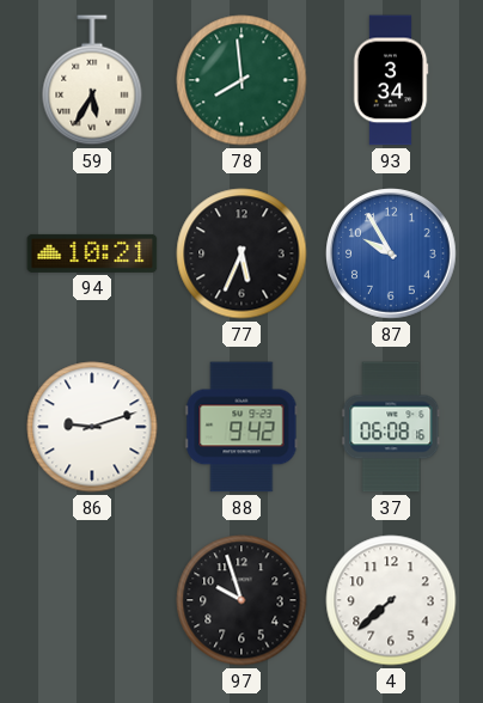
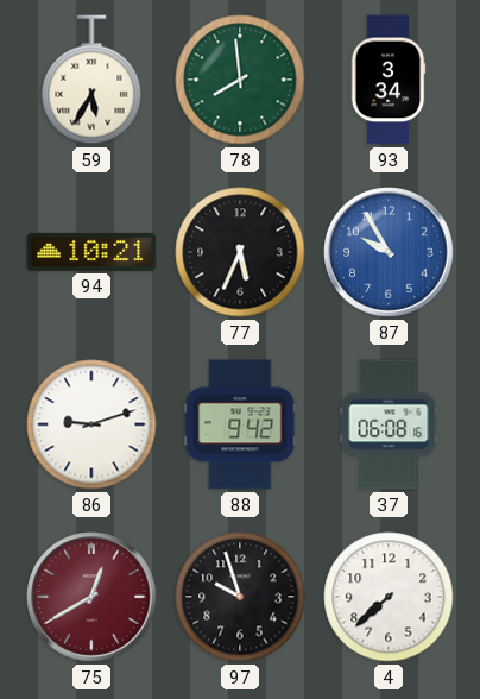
75: none -> 12:40
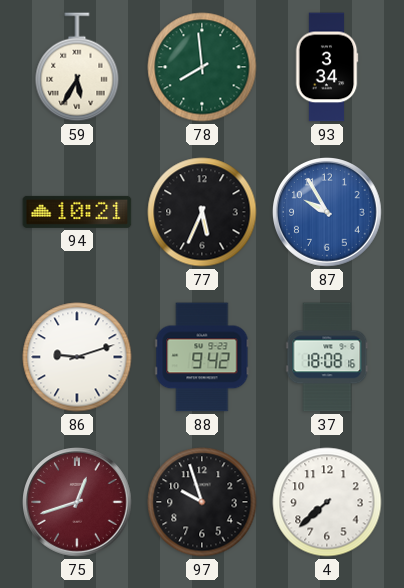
37: 06:08 -> 18:08
75: 12:40 -> 12:42
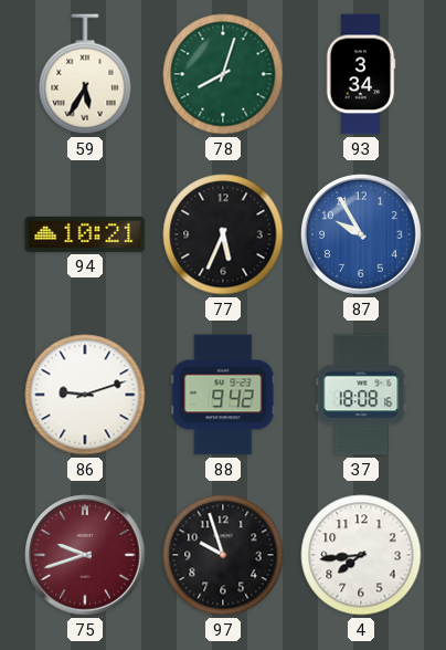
78: 7:59 -> 8:03
75: 12:42 -> 9:42
4: 7:38 -> 7:44
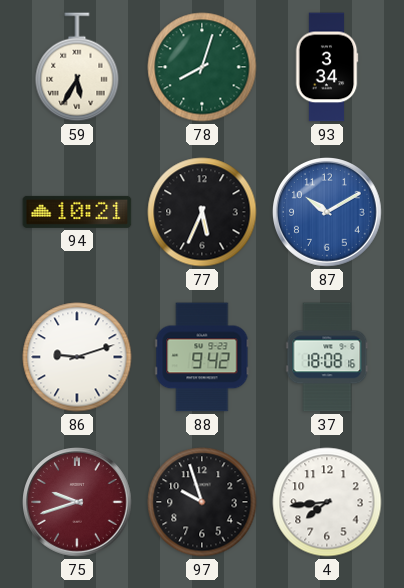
87: 9:55 -> 10:10
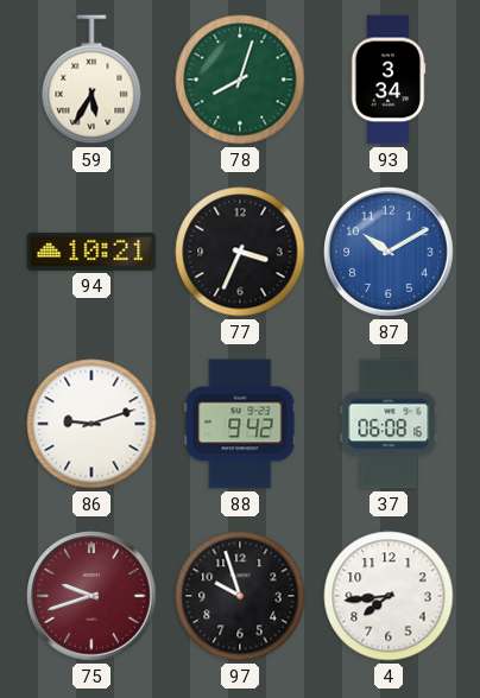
77: 5:34 -> 3:34
37: 18:08 -> 06:08
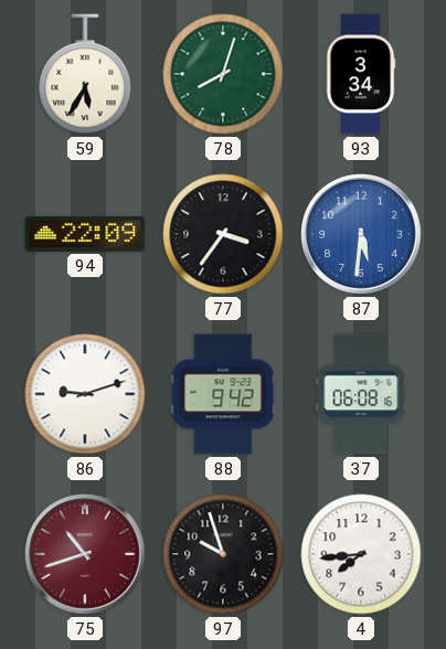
94: 10:21 -> 22:09
77: 3:34 -> 3:36
87: 10:10 -> 5:31
75: 9:42 -> 10:42
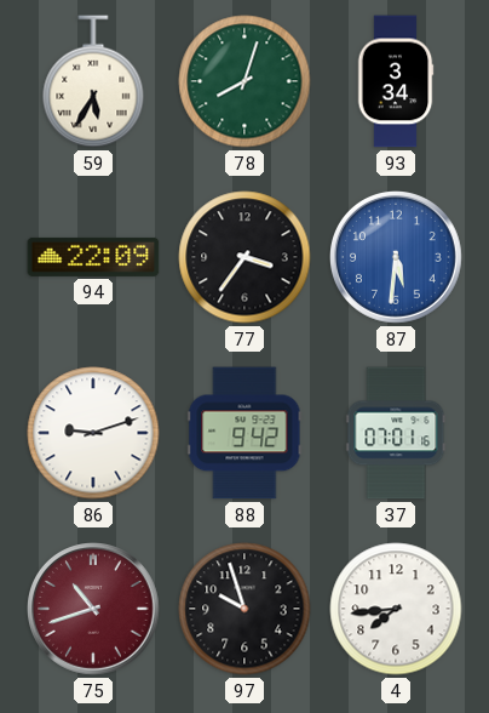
37: 06:08 -> 07:01
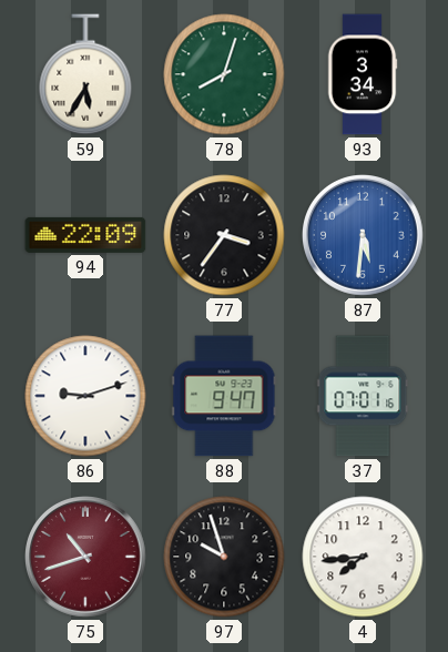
88: 9:42 -> 9:47
